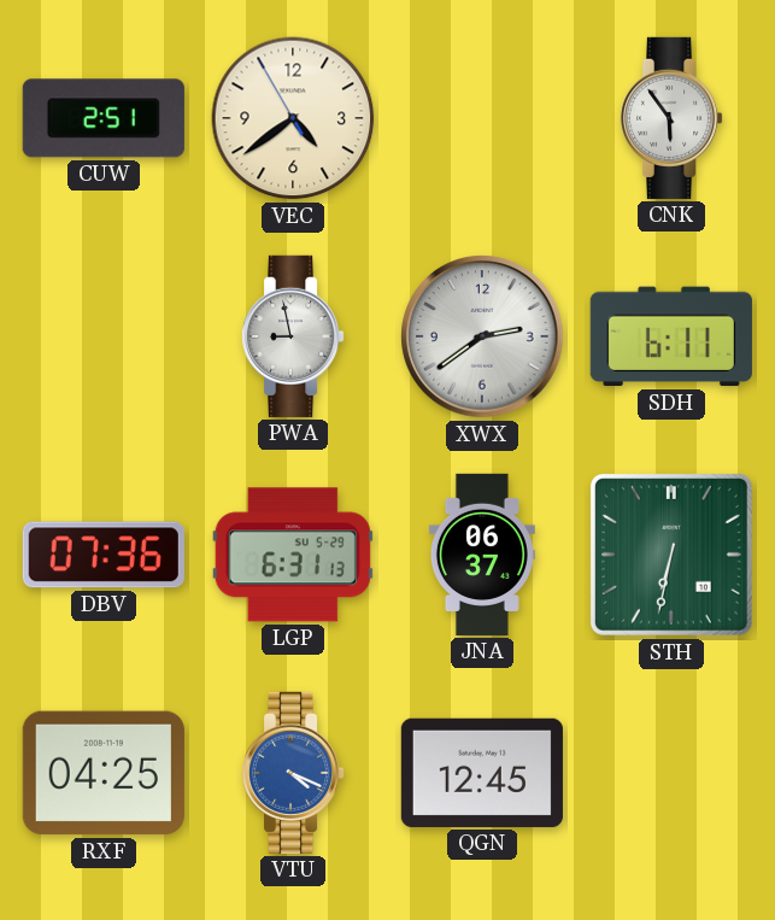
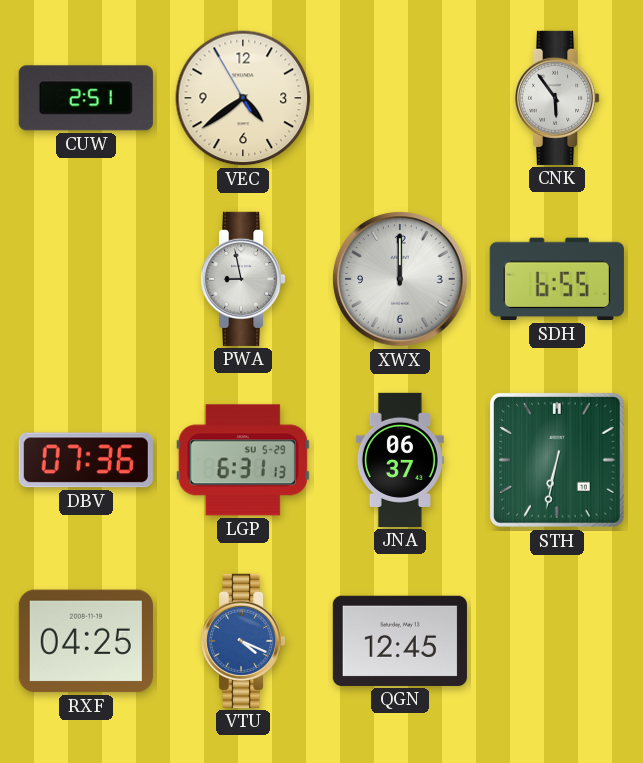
XWX: 2:39 -> 12:00
SDH: 6:11 -> 6:55
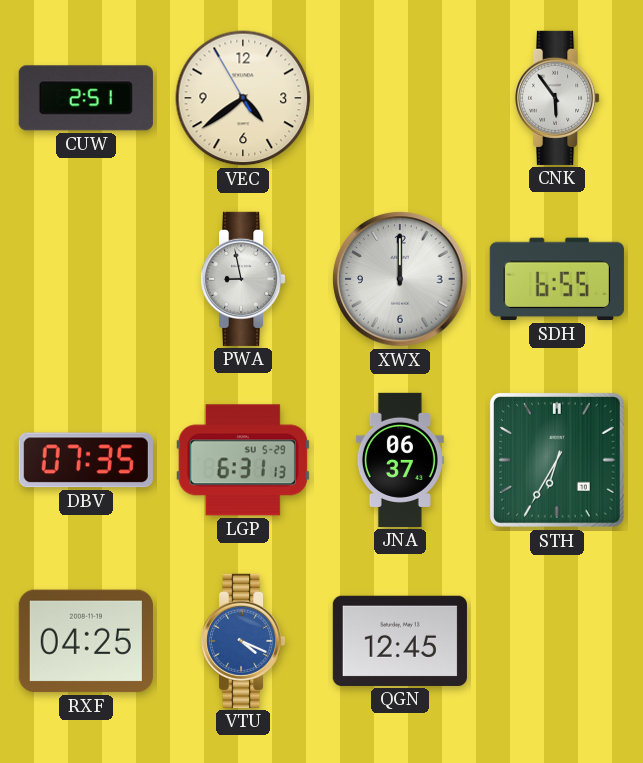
DBV: 07:36 -> 07:35
STH: 6:32 -> 6:35
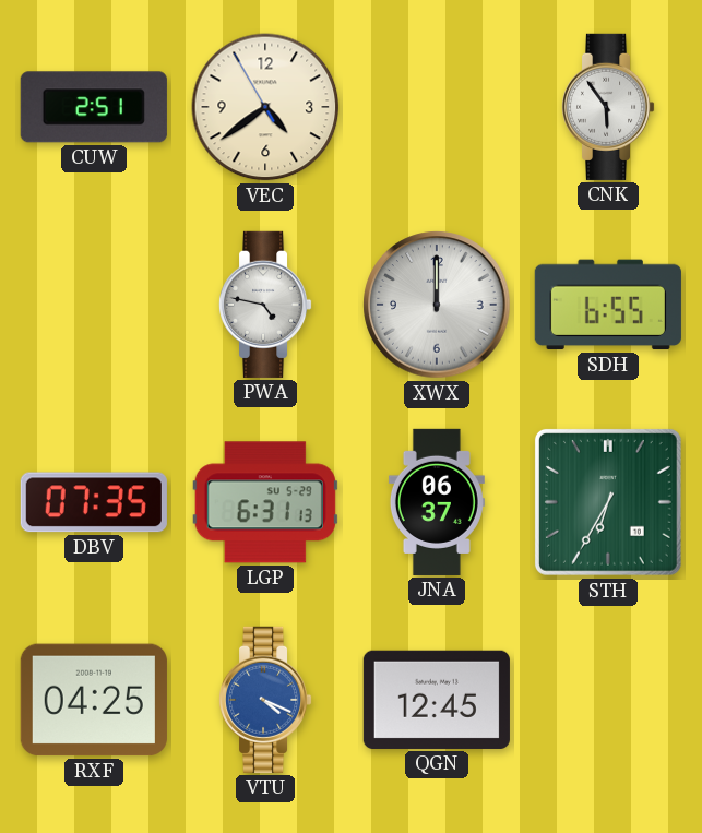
PWA: 8:58 -> 4:47
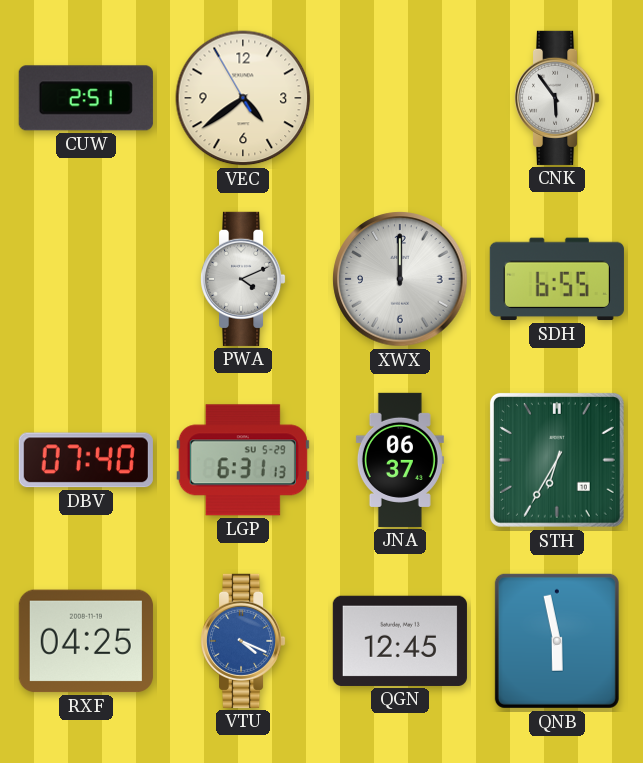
PWA: 4:47 -> 4:11
DBV: 07:35 -> 07:40
QNB: none -> 5:58
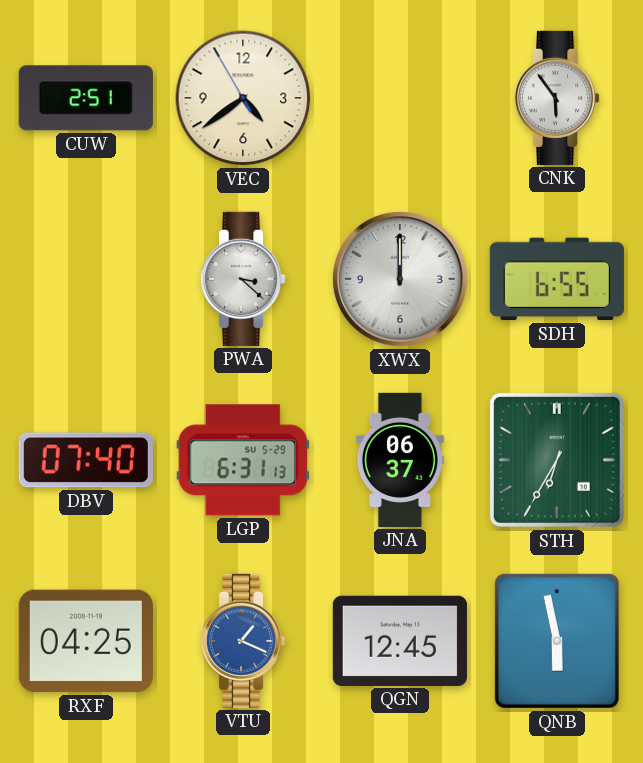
PWA: 4:11 -> 3:22
VTU: 4:19 -> 1:19
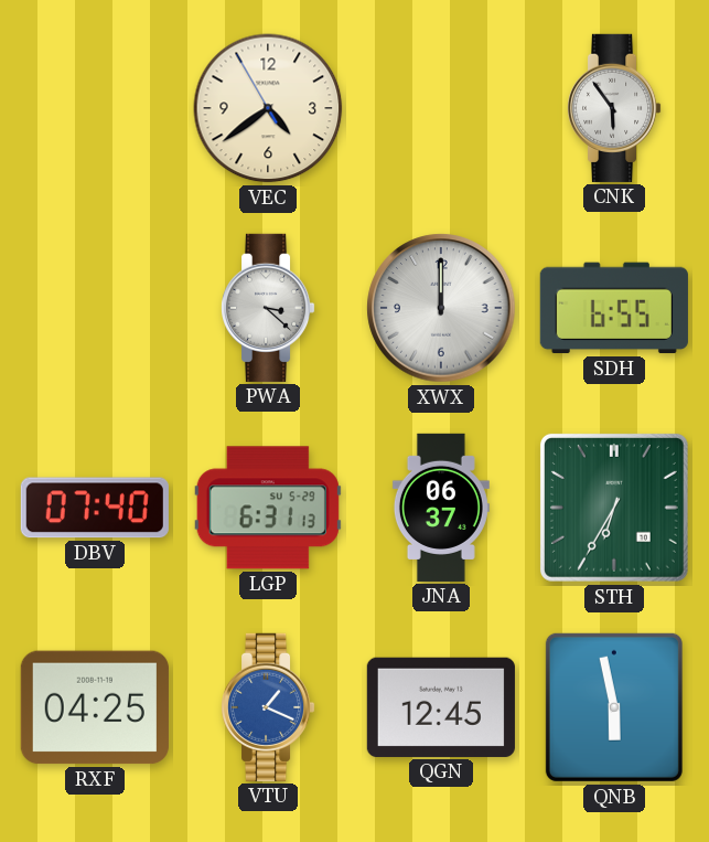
CUW: 2:51 -> none
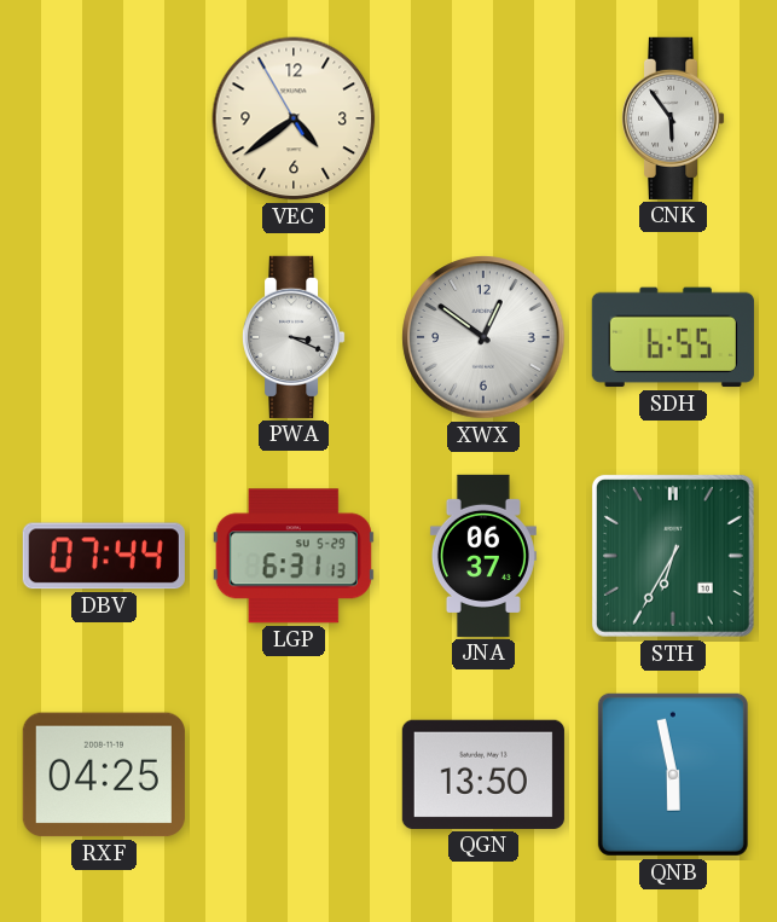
PWA: 3:22 -> 3:19
XWX: 12:00 -> 12:51
DBV: 07:40 -> 07:44
VTU: 1:19 -> none
QGN: 12:45 -> 13:50
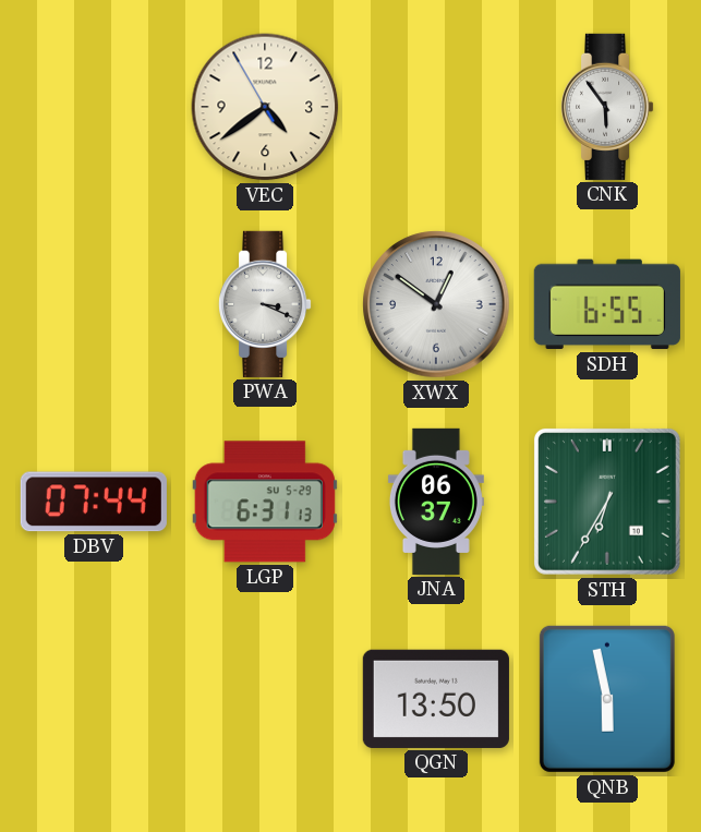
RXF: 04:25 -> none
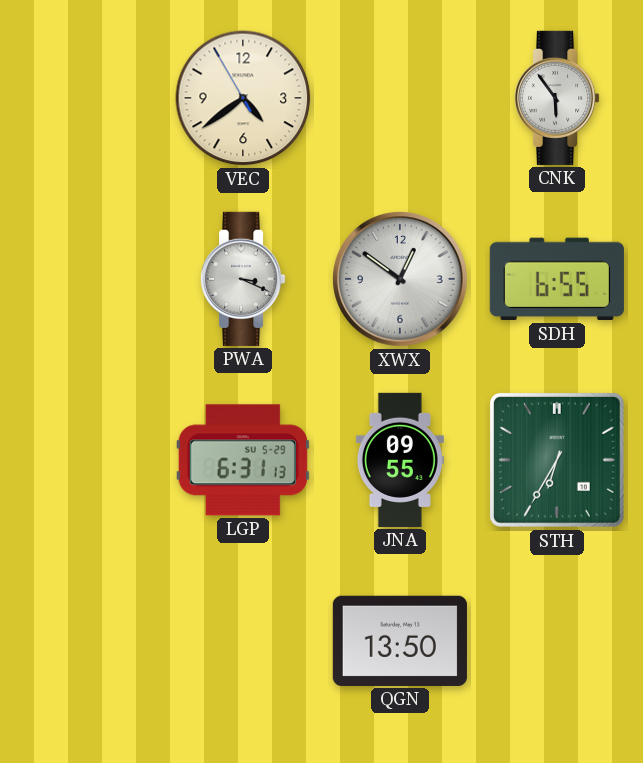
DBV: 07:44 -> none
JNA: 06:37 -> 09:55
QNB: 5:58 -> none
